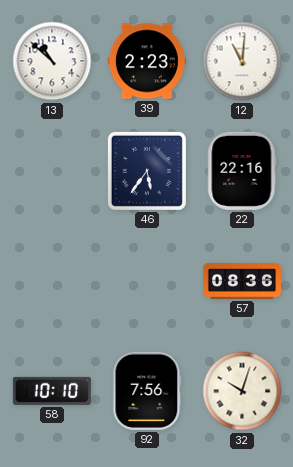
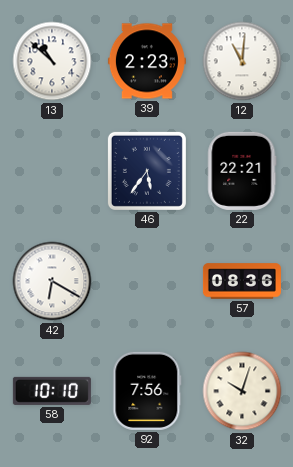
22: 22:16 -> 22:21
42: none -> 6:20
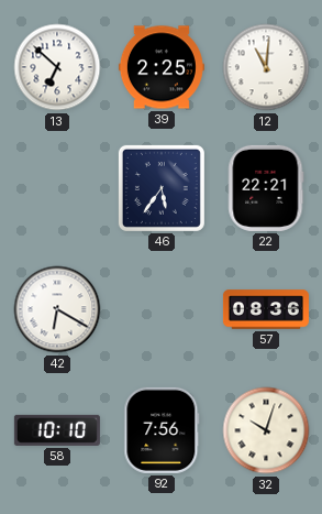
13: 10:52 -> 6:52
39: 2:23 -> 2:25
